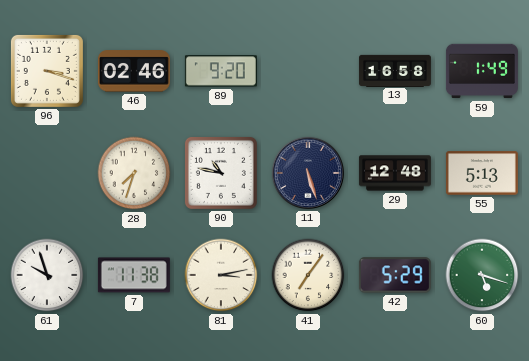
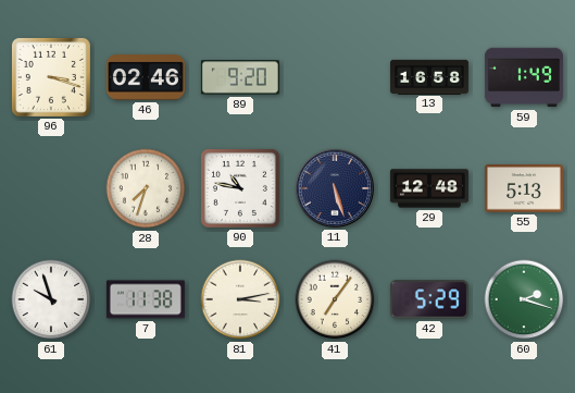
60: 5:18 -> 2:18
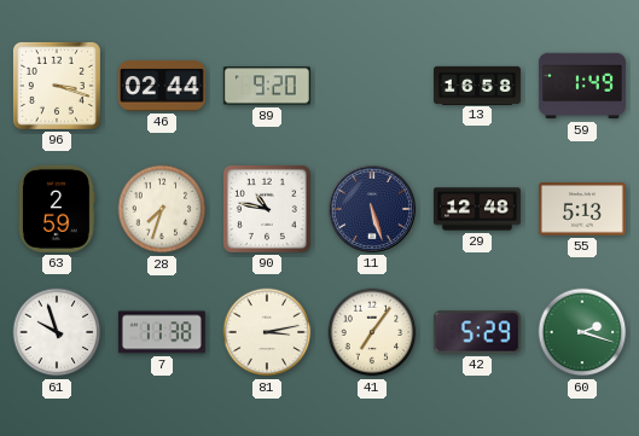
46: 02:46 -> 02:44
63: none -> 2:59
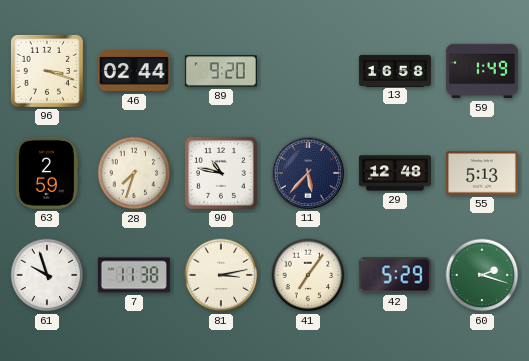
11: 5:27 -> 5:37
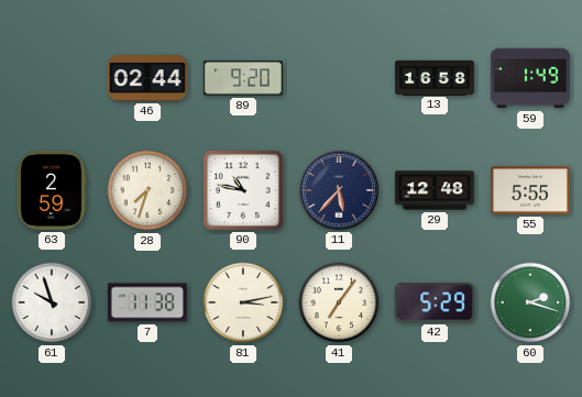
96: 3:18 -> none
55: 5:13 -> 5:55
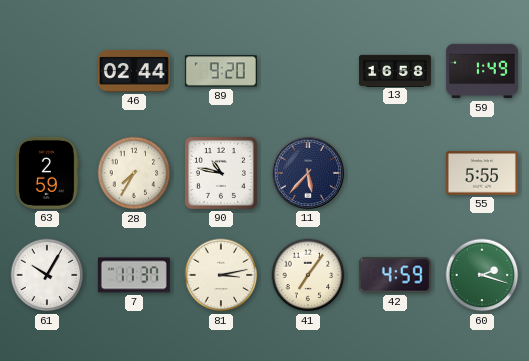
28: 7:33 -> 7:35
29: 12:48 -> none
61: 9:57 -> 10:05
7: 11:38 -> 11:37
42: 5:29 -> 4:59
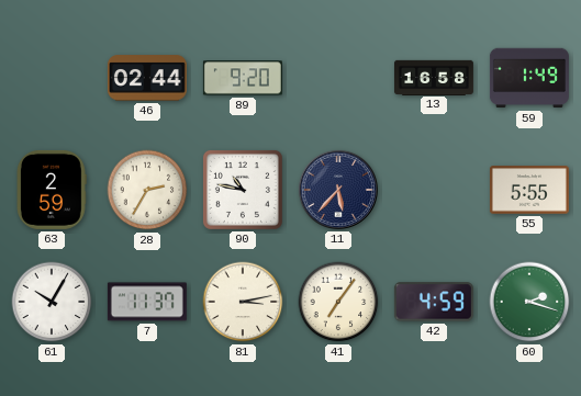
28: 7:35 -> 2:35
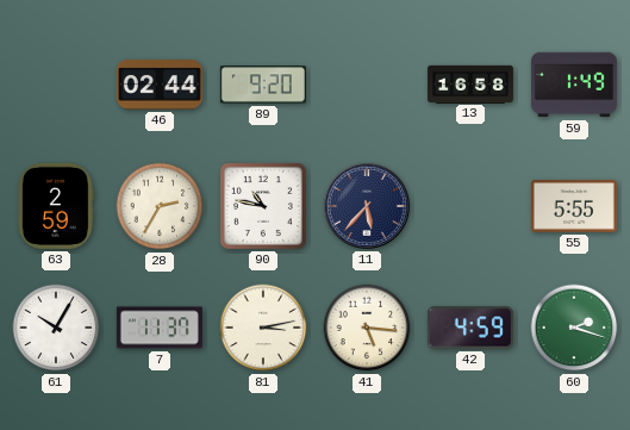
41: 7:06 -> 5:16
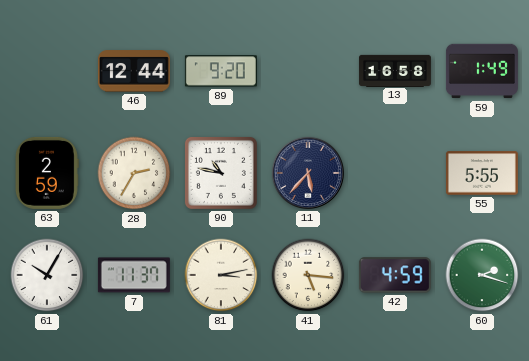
46: 02:44 -> 12:44
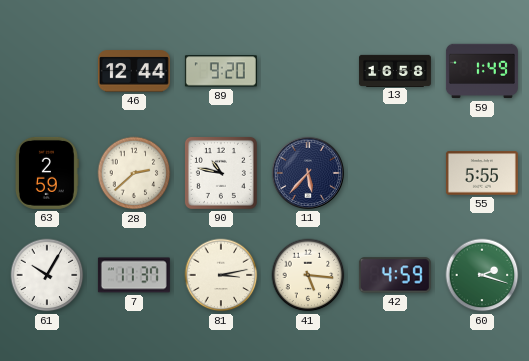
28: 2:35 -> 2:38
